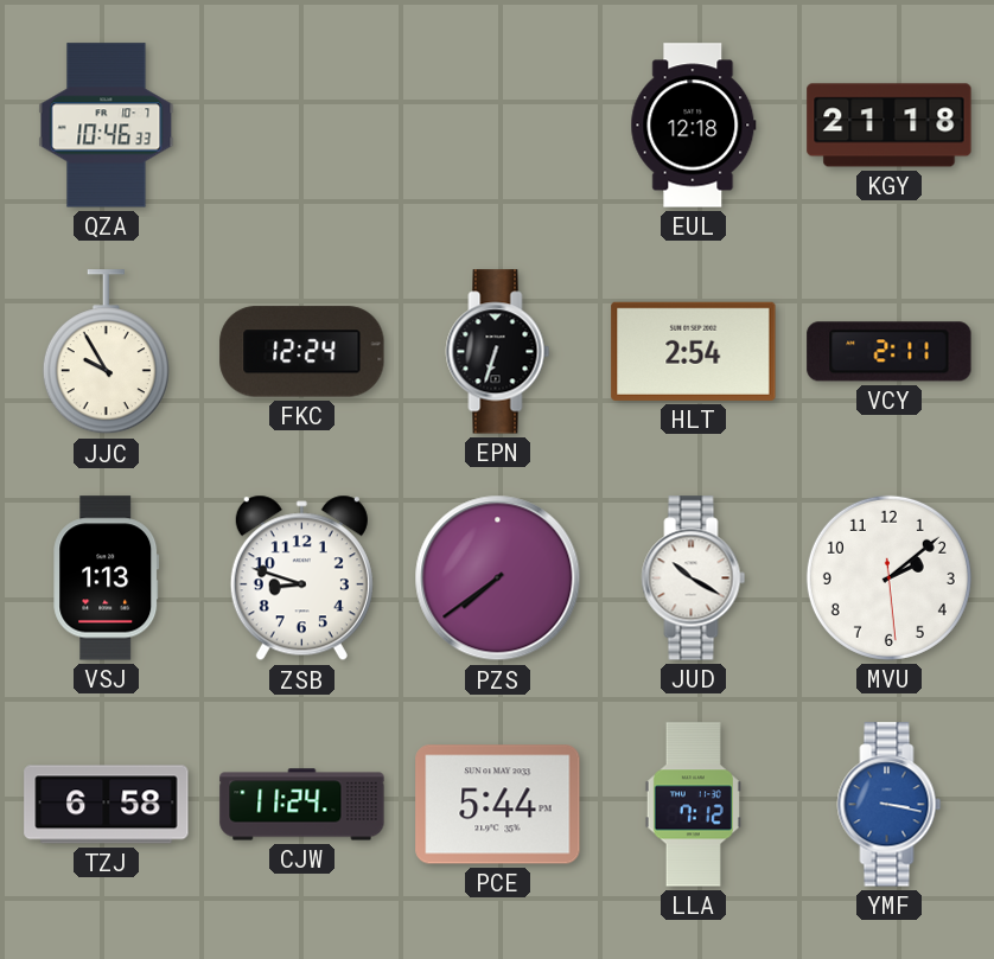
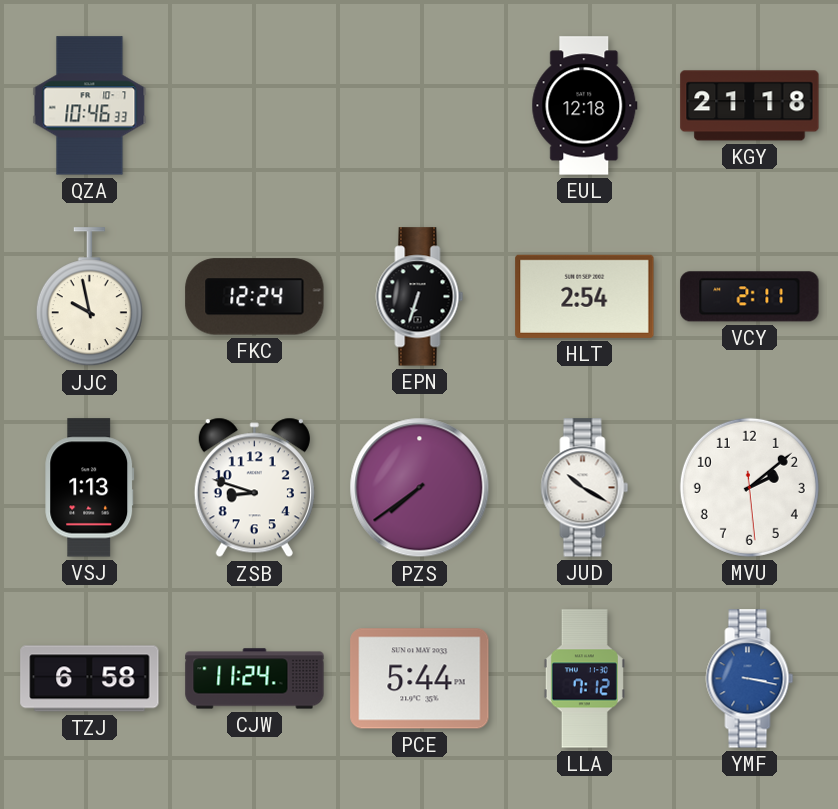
JJC: 9:55 -> 9:58
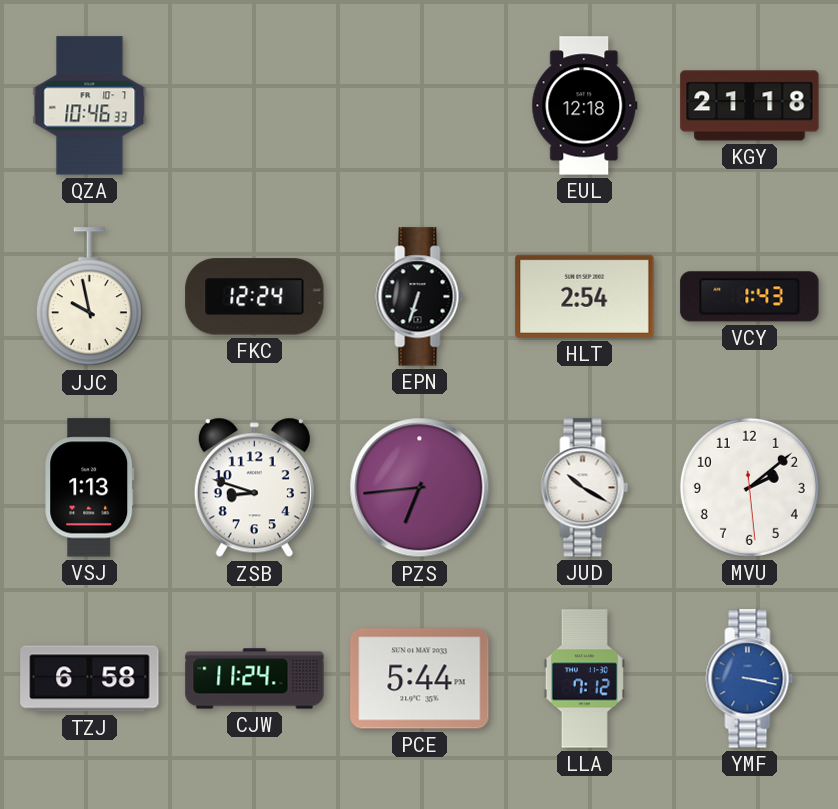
VCY: 2:11 -> 1:43
PZS: 7:39 -> 6:44
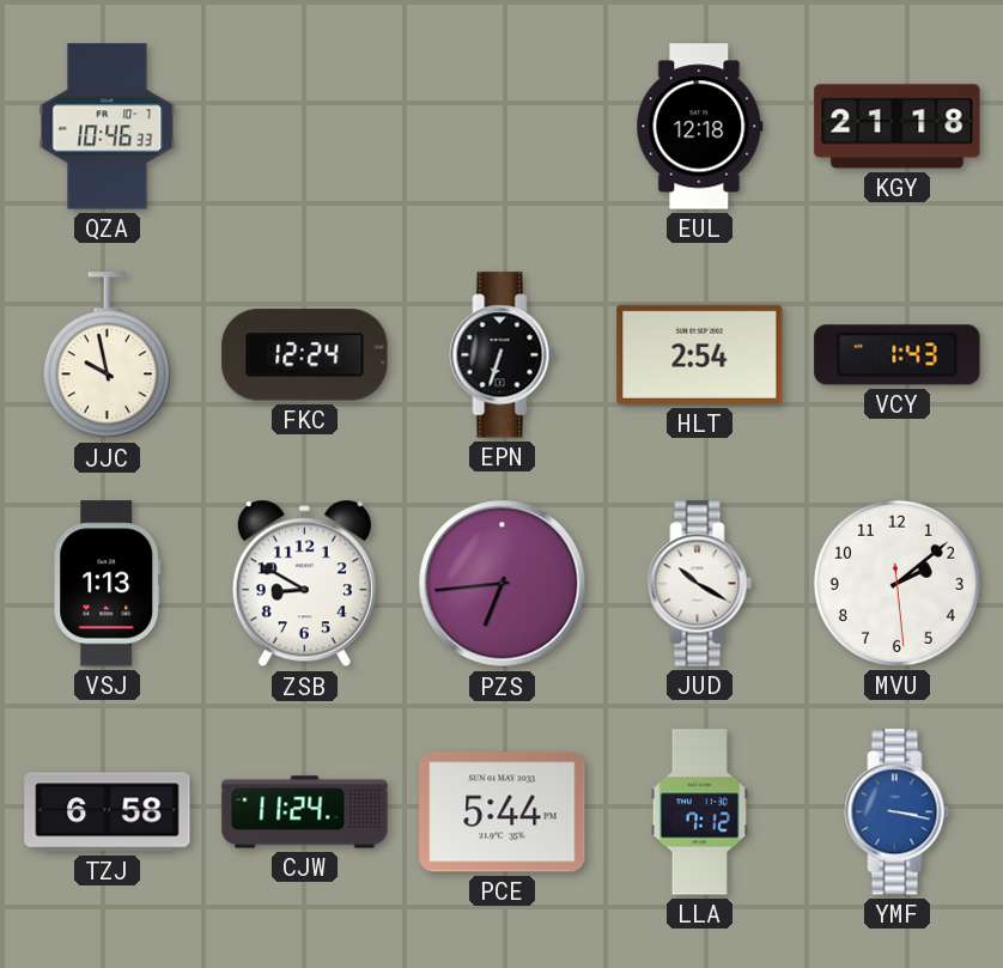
ZSB: 8:48 -> 8:50
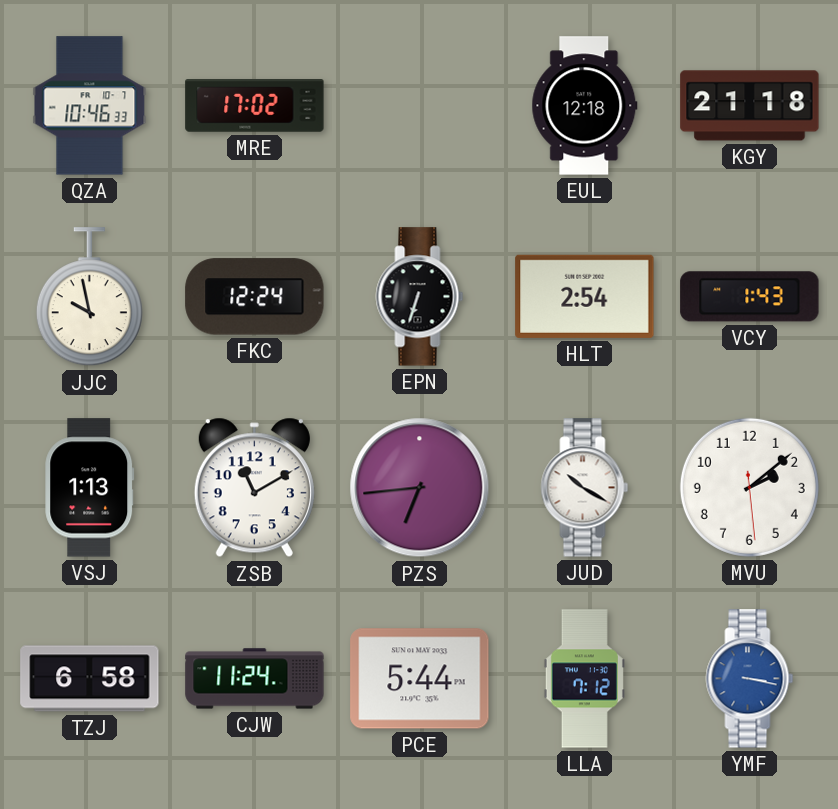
MRE: none -> 17:02
ZSB: 8:50 -> 11:10
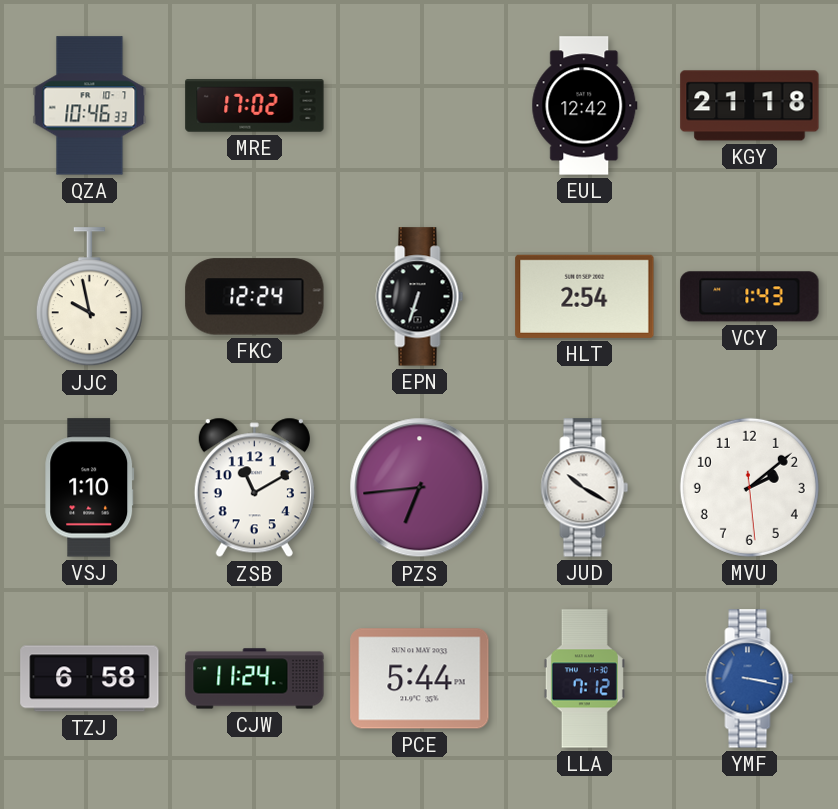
EUL: 12:18 -> 12:42
VSJ: 1:13 -> 1:10
